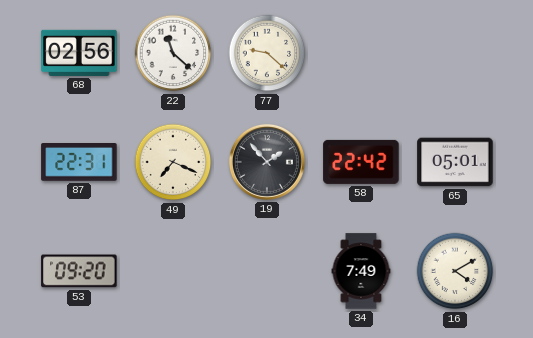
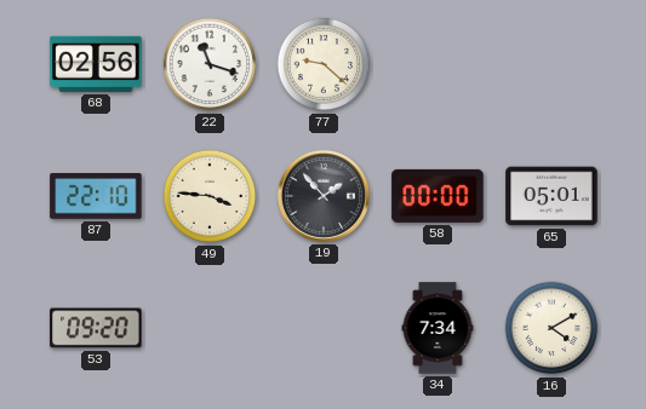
22: 11:22 -> 11:18
87: 22:31 -> 22:10
49: 7:19 -> 3:46
58: 22:42 -> 00:00
34: 7:49 -> 7:34
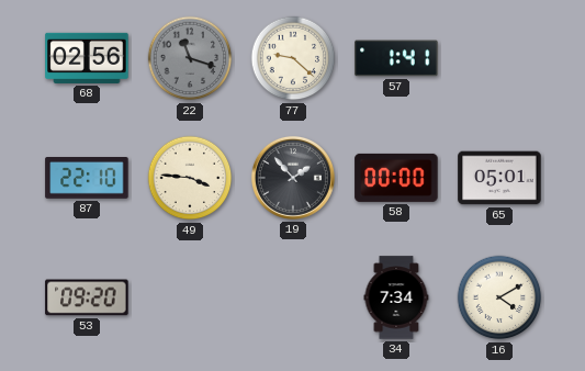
22 dial: white -> grey
57: none -> 1:41
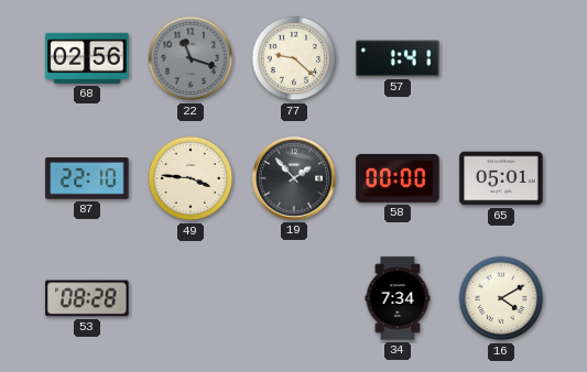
53: 09:20 -> 08:28
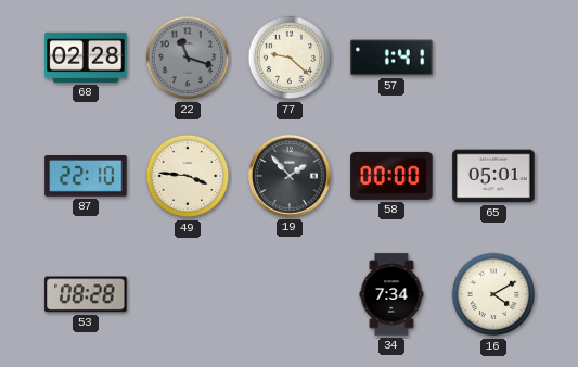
68: 02:56 -> 02:28
